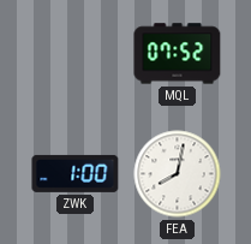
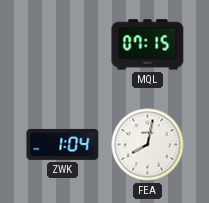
MQL: 07:52 -> 07:15
ZWK: 1:00 -> 1:04
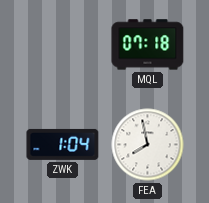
MQL: 07:15 -> 07:18
FEA: 8:02 -> 7:58
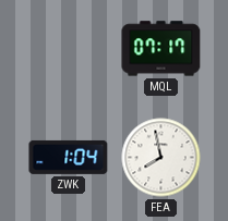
MQL: 07:18 -> 07:17
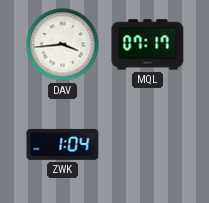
DAV: none -> 3:44
FEA: 7:58 -> none
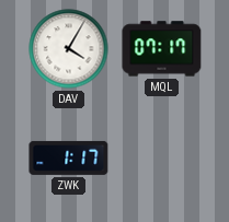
DAV: 3:44 -> 4:05
ZWK: 1:04 -> 1:17
